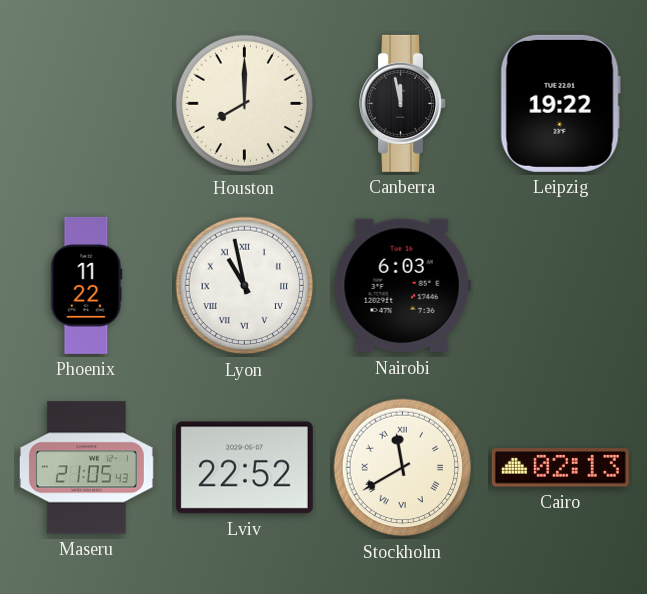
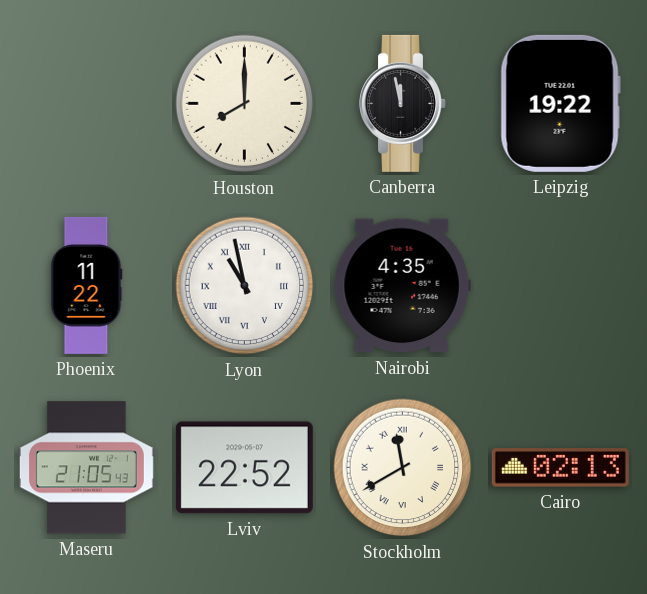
Nairobi: 6:03 -> 4:35
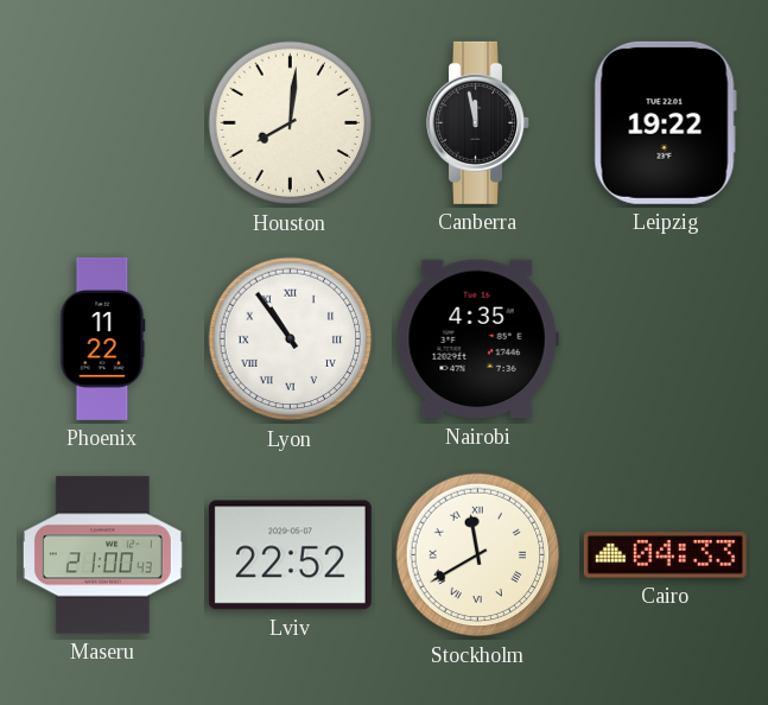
Houston: 8:00 -> 8:01
Lyon: 10:58 -> 10:54
Maseru: 21:05 -> 21:00
Cairo: 02:13 -> 04:33
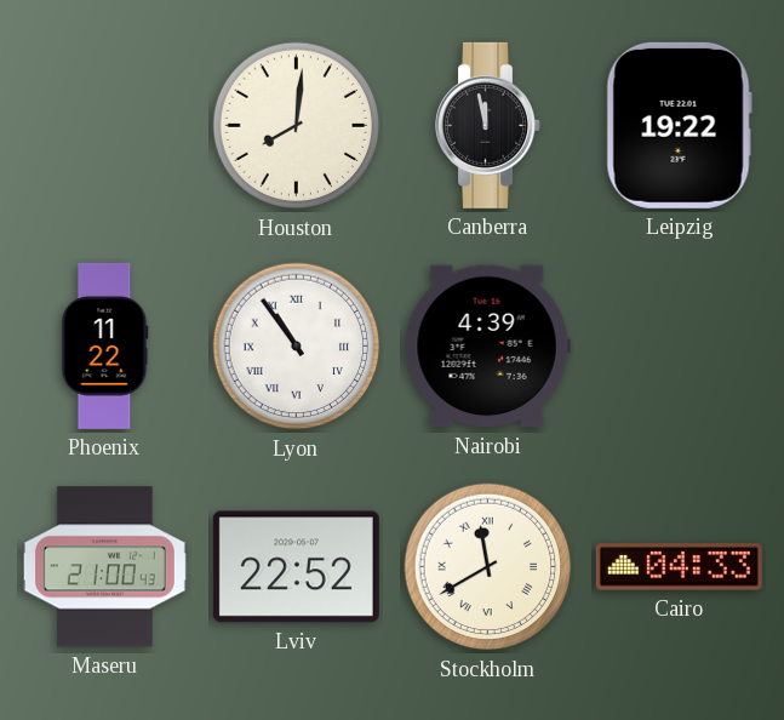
Nairobi: 4:35 -> 4:39
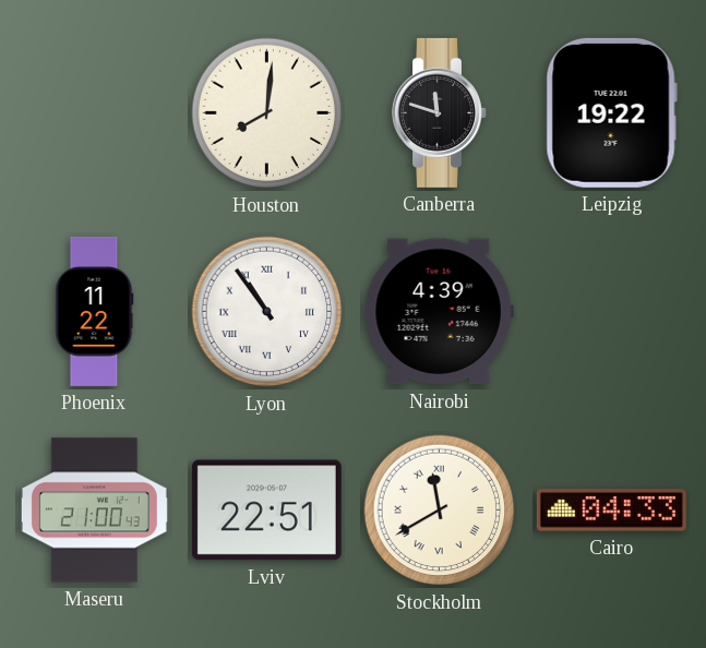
Canberra: 11:58 -> 11:48
Lviv: 22:52 -> 22:51
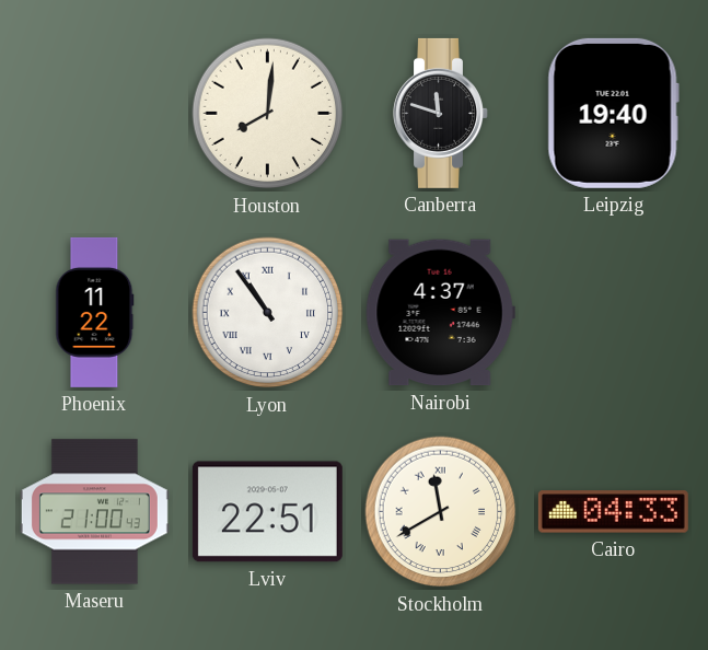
Leipzig: 19:22 -> 19:40
Nairobi: 4:39 -> 4:37
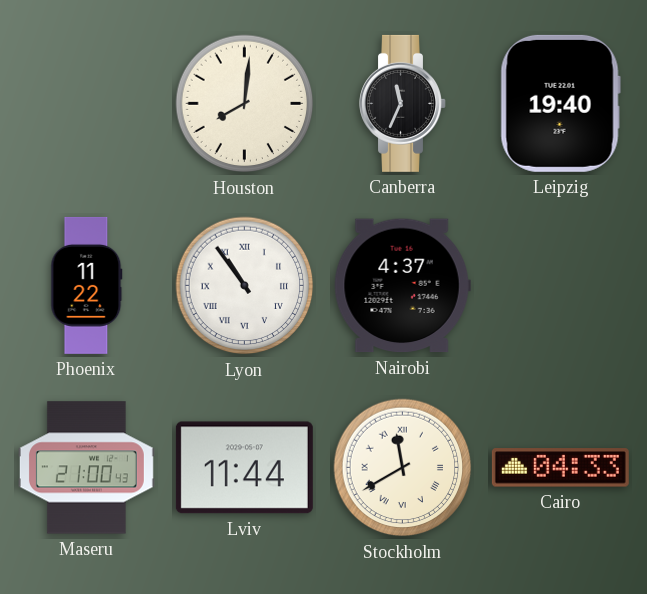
Canberra: 11:48 -> 11:34
Lviv: 22:51 -> 11:44
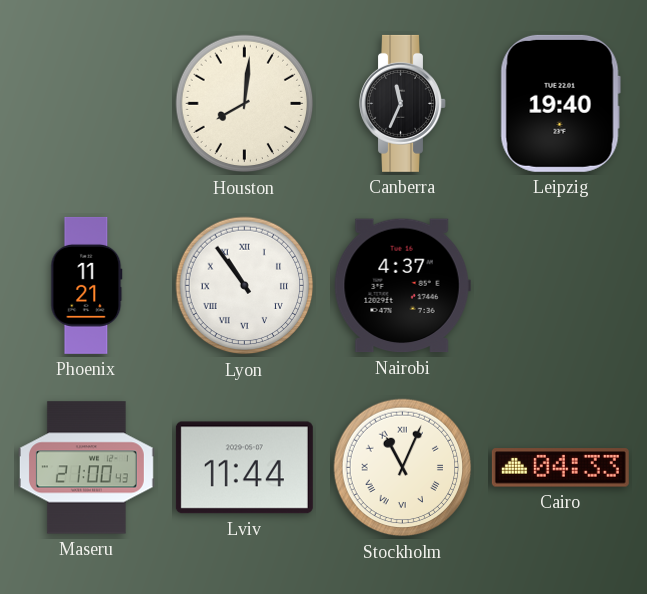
Phoenix: 11:22 -> 11:21
Stockholm: 11:40 -> 11:04
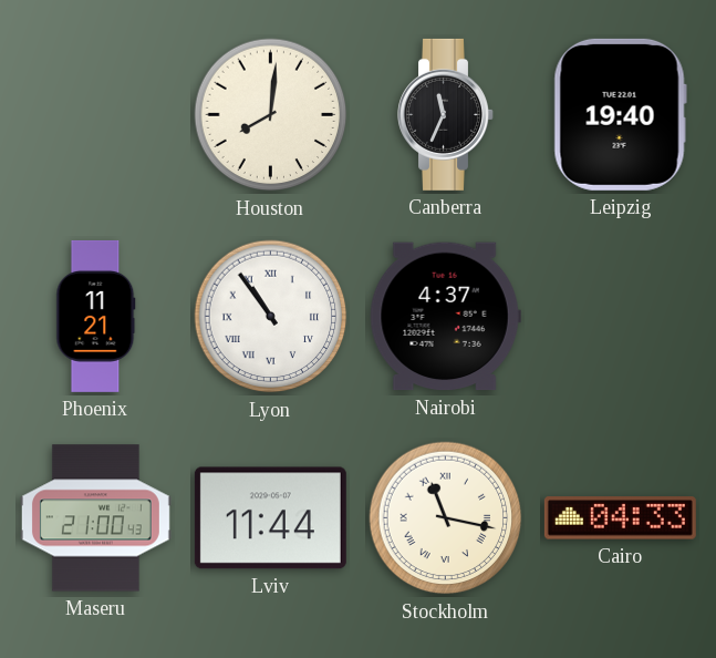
Stockholm: 11:04 -> 11:17
